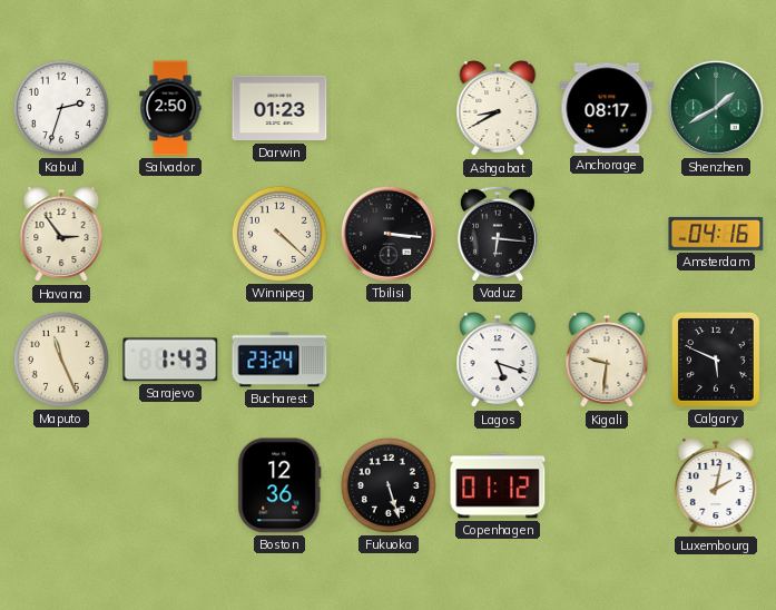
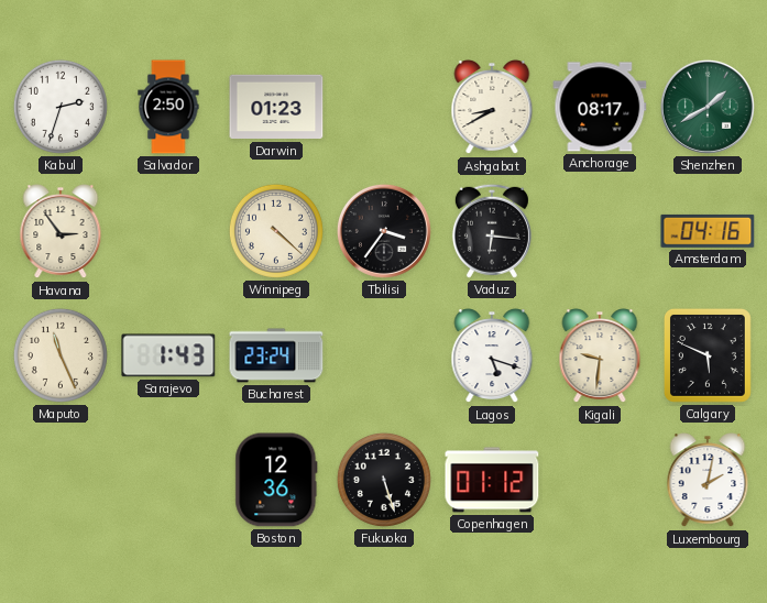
Tbilisi: 3:16 -> 3:36
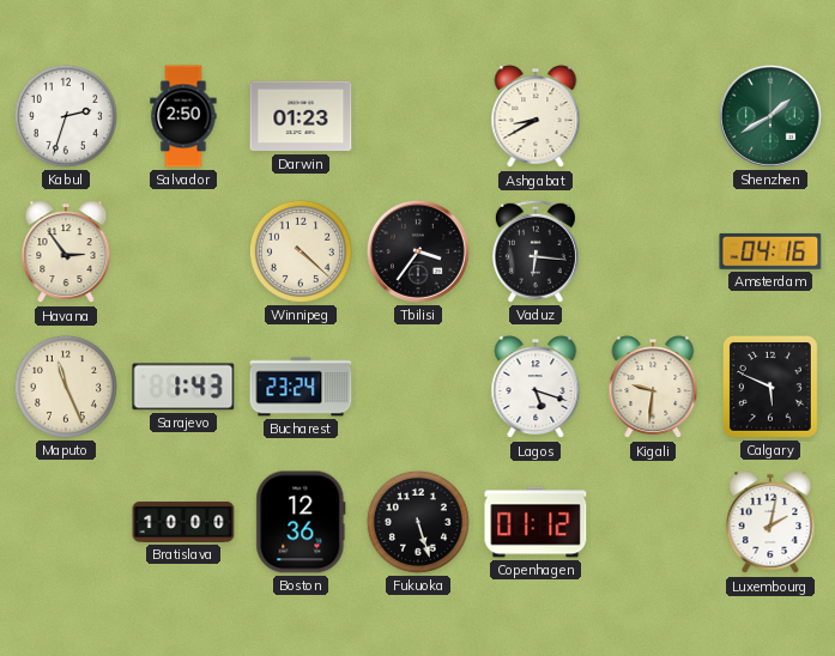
Anchorage: 08:17 -> none
Bratislava: none -> 10:00
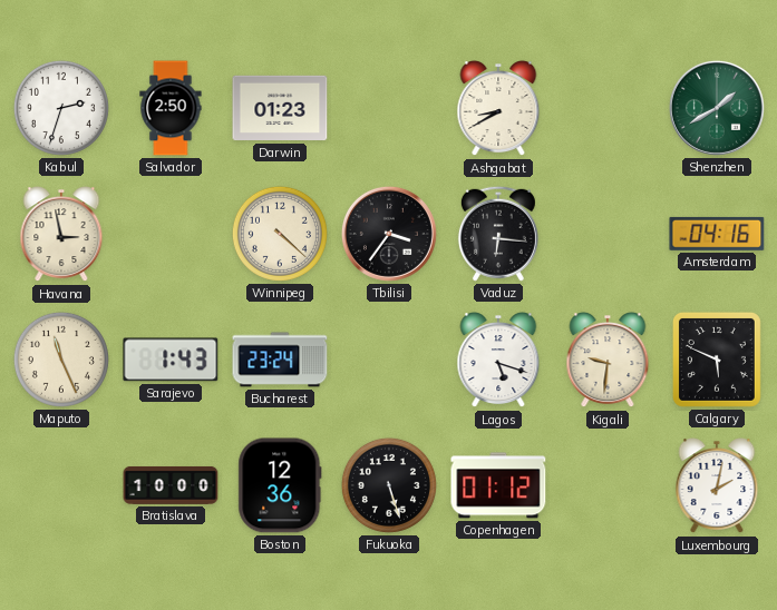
Havana: 2:54 -> 2:58
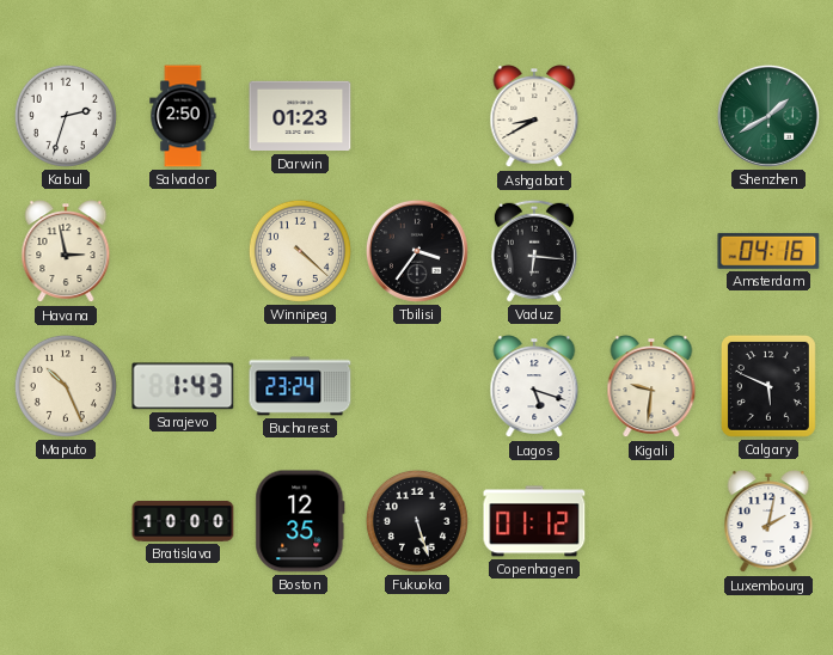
Maputo: 11:26 -> 10:26
Boston: 12:36 -> 12:35
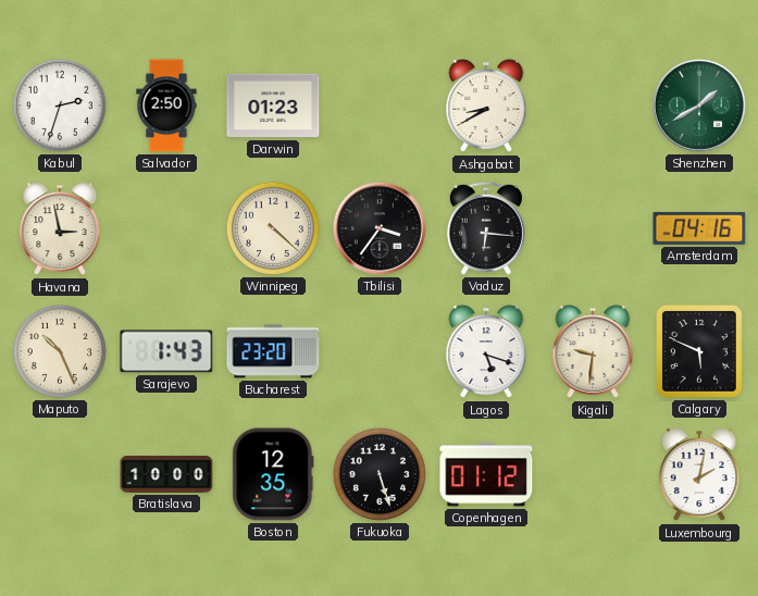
Bucharest: 23:24 -> 23:20
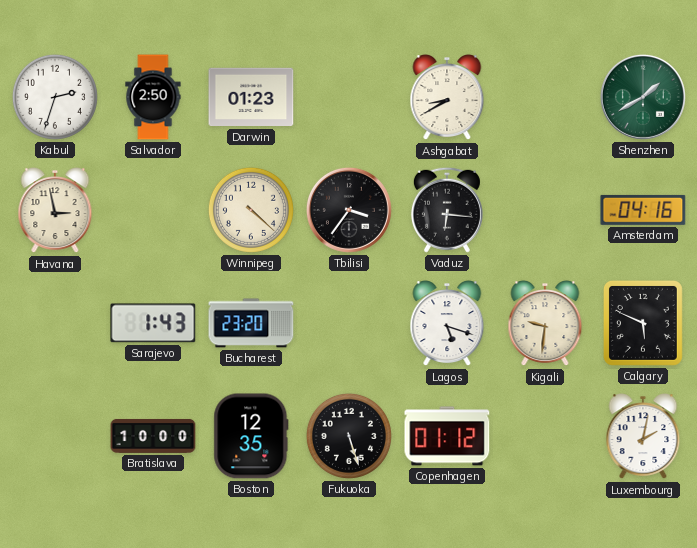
Maputo: 10:26 -> none
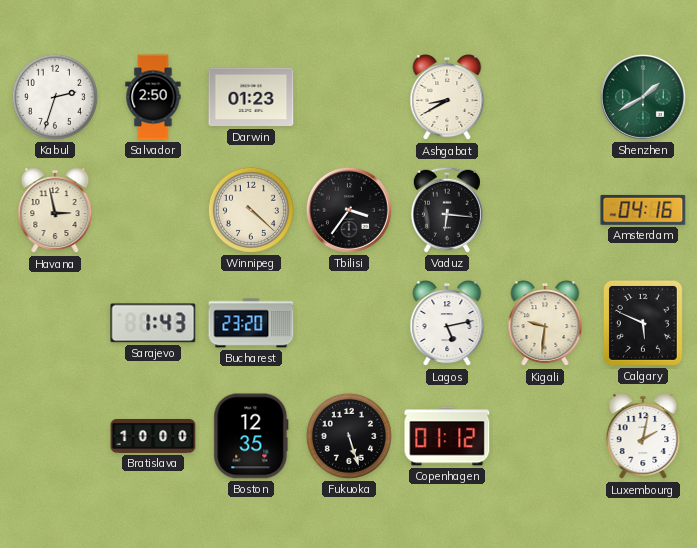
Lagos: 5:18 -> 5:13
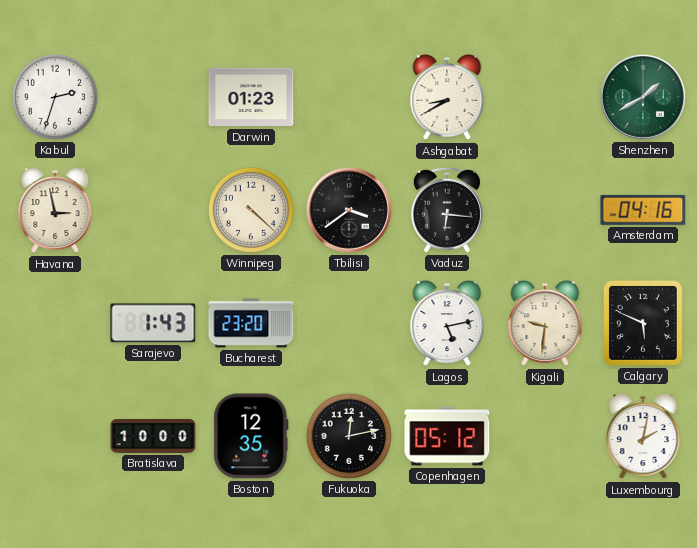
Salvador: 2:50 -> none
Tbilisi: 3:36 -> 3:39
Fukuoka: 5:27 -> 12:13
Copenhagen: 01:12 -> 05:12
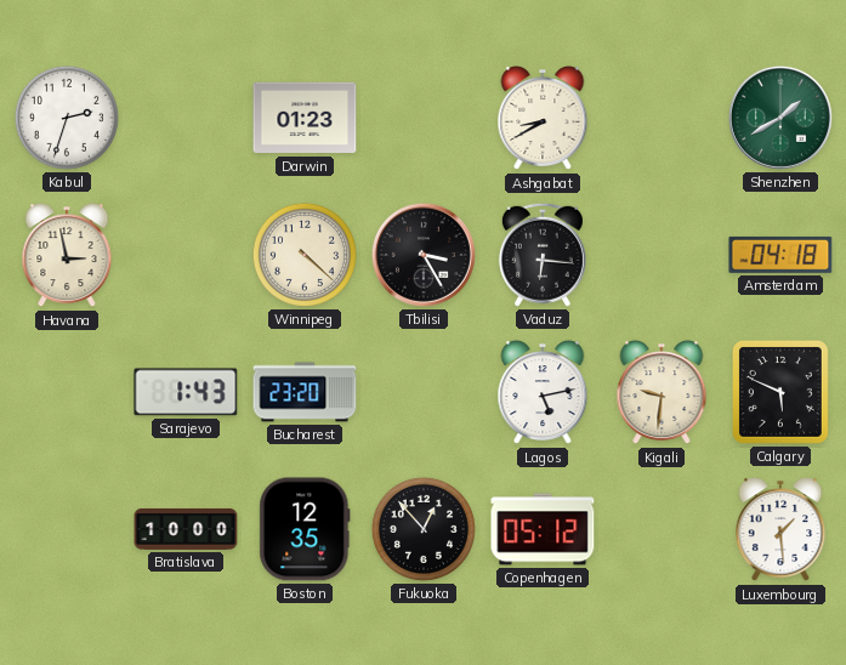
Tbilisi: 3:39 -> 3:25
Amsterdam: 04:16 -> 04:18
Fukuoka: 12:13 -> 12:53
Luxembourg: 2:02 -> 1:29
